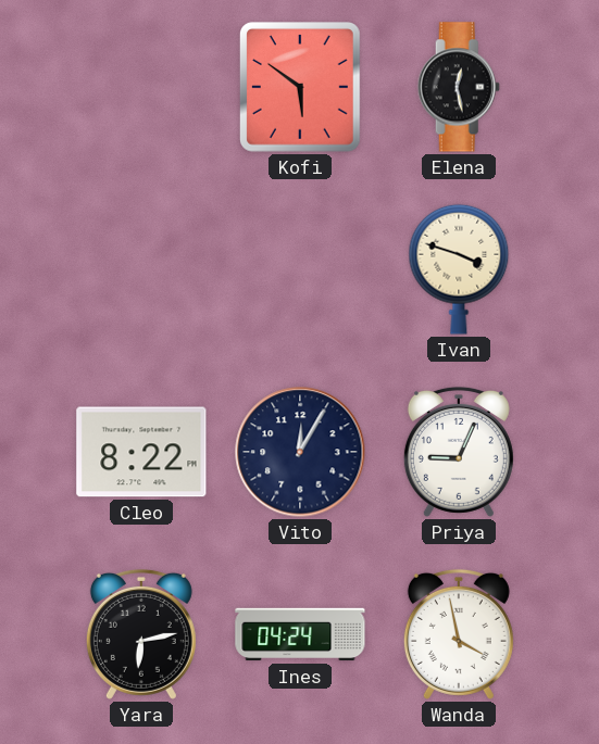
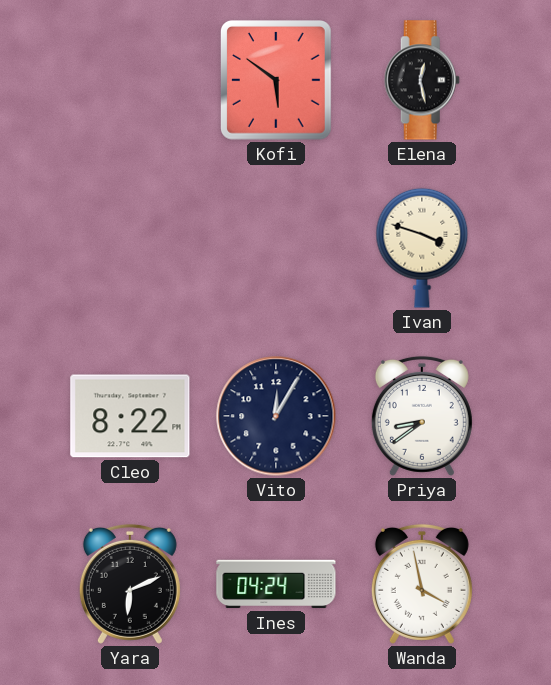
Priya: 9:04 -> 8:39
Yara: 6:13 -> 6:11
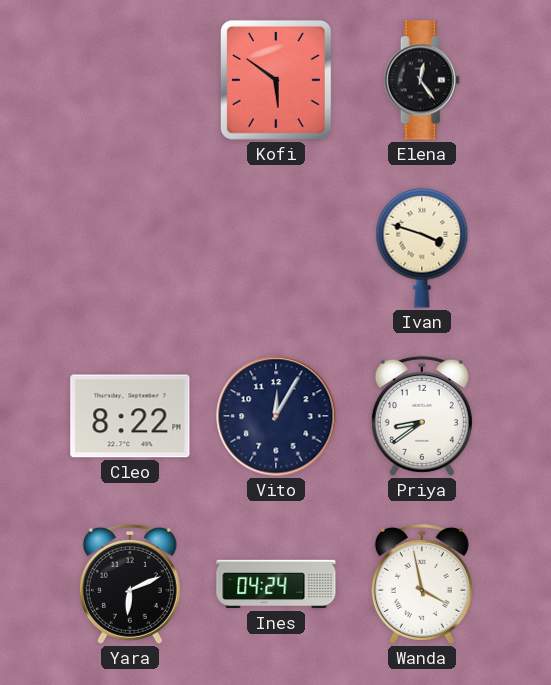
Elena: 12:28 -> 12:24
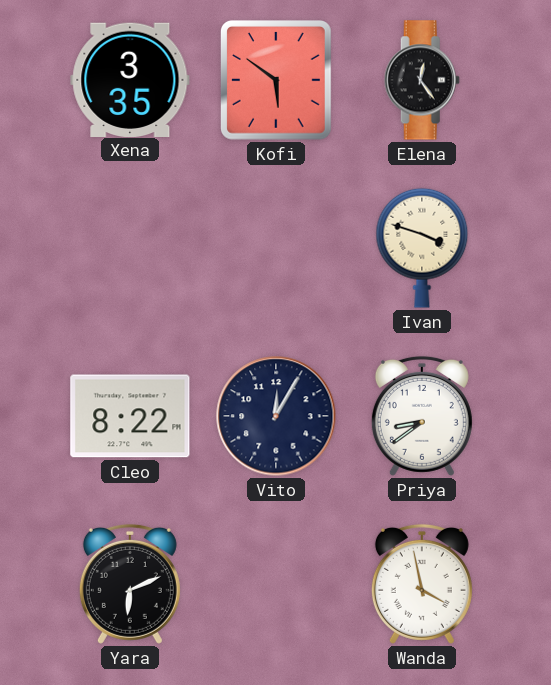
Xena: none -> 3:35
Ines: 04:24 -> none
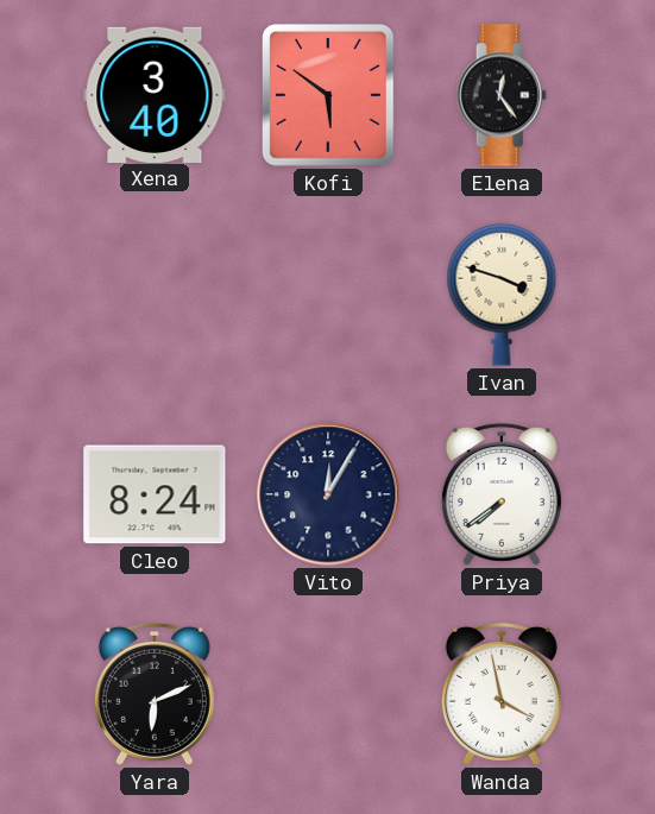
Xena: 3:35 -> 3:40
Cleo: 8:22 -> 8:24
Priya: 8:39 -> 7:39
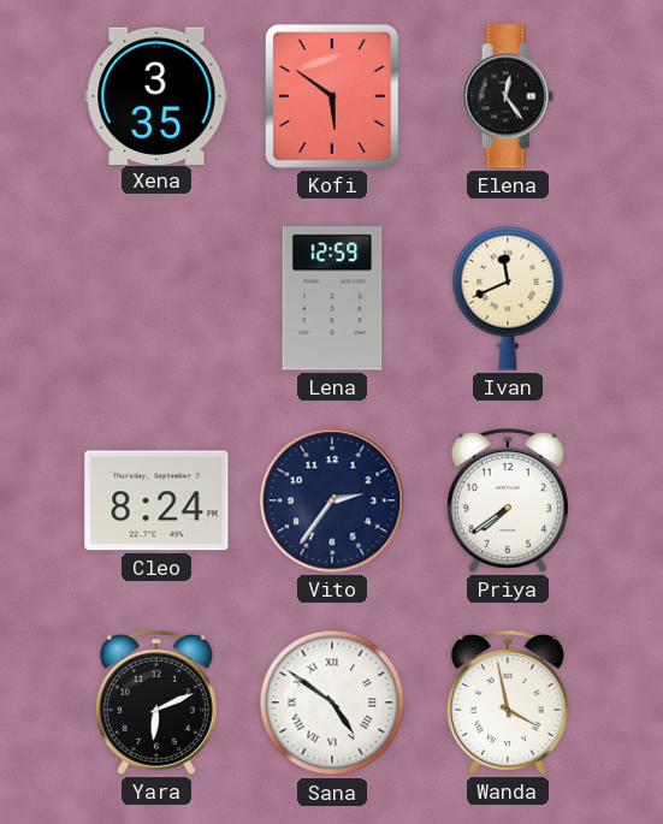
Xena: 3:40 -> 3:35
Lena: none -> 12:59
Ivan: 3:48 -> 11:41
Vito: 12:05 -> 2:36
Sana: none -> 4:51
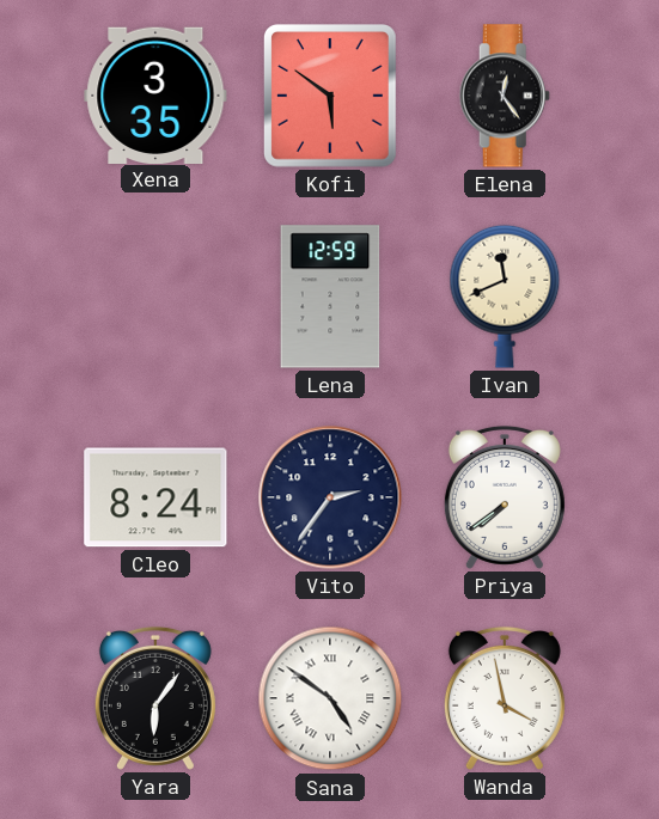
Yara: 6:11 -> 6:06
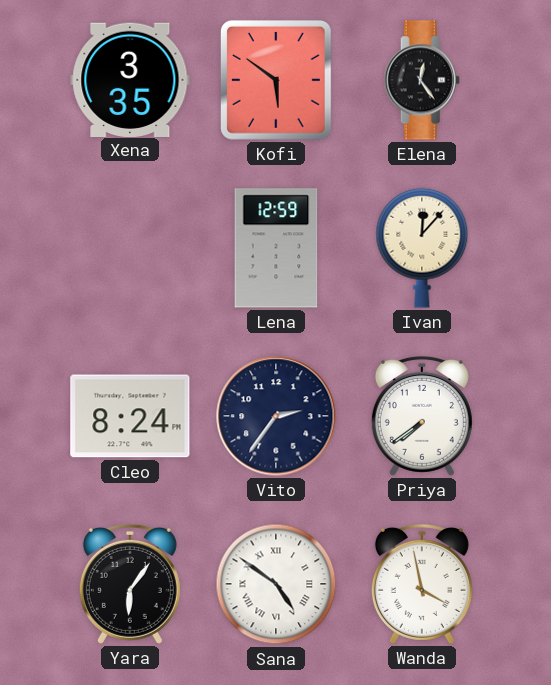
Ivan: 11:41 -> 12:07
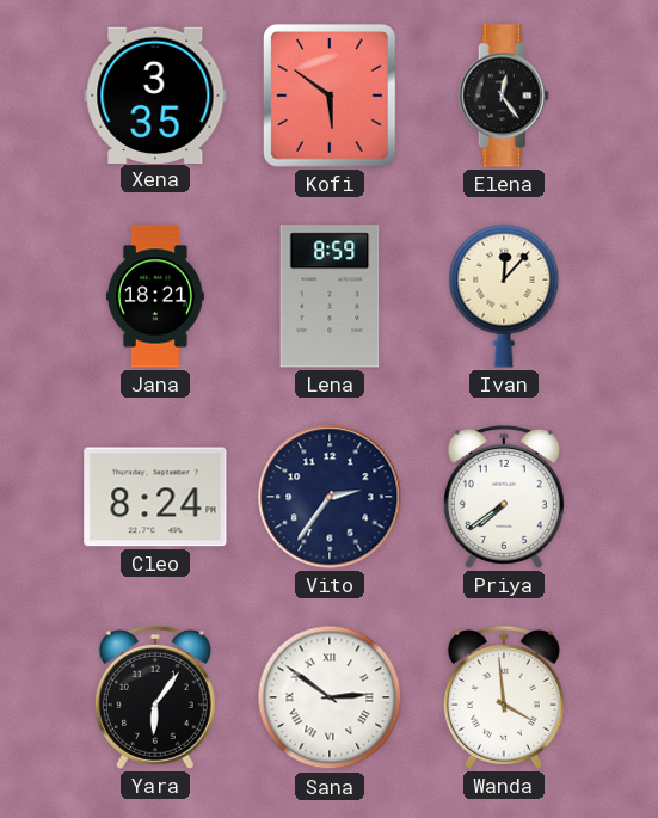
Jana: none -> 18:21
Lena: 12:59 -> 8:59
Sana: 4:51 -> 2:51
Wanda: 3:58 -> 3:59
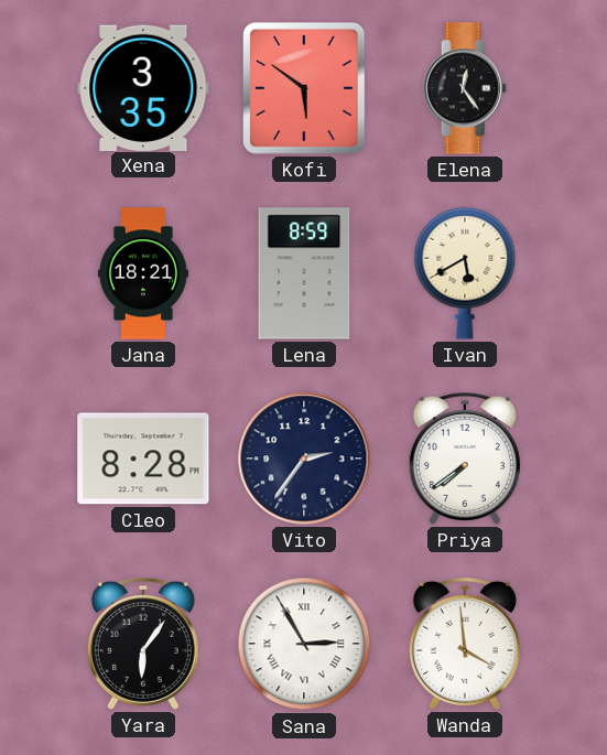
Ivan: 12:07 -> 5:40
Cleo: 8:24 -> 8:28
Sana: 2:51 -> 2:55
